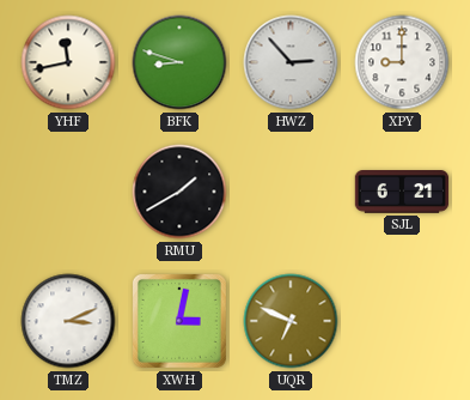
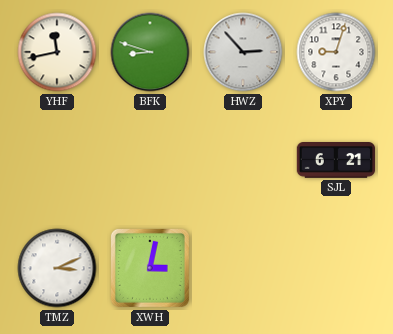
XPY: 9:00 -> 9:03
RMU: 1:40 -> none
UQR: 6:49 -> none
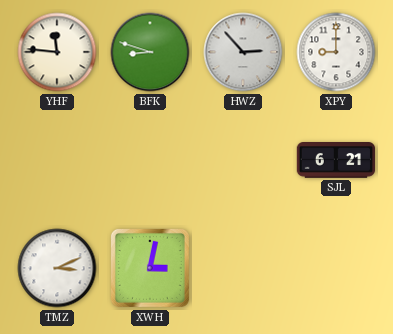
YHF: 11:43 -> 11:46
XPY: 9:03 -> 9:00
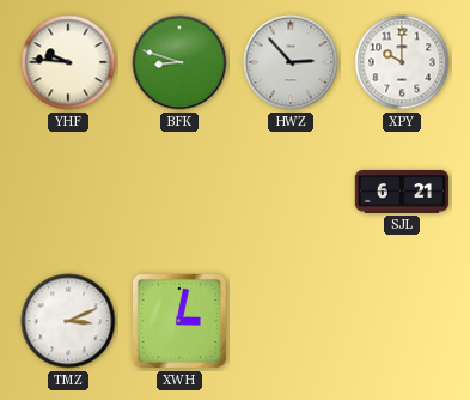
YHF: 11:46 -> 9:46
XPY: 9:00 -> 10:00
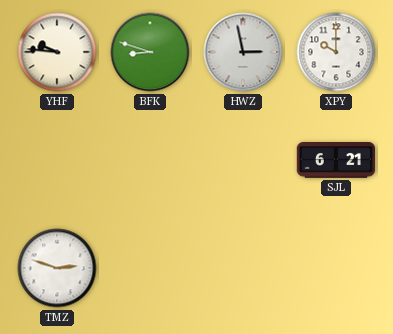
HWZ: 2:53 -> 2:58
TMZ: 3:11 -> 2:48
XWH: 3:02 -> none
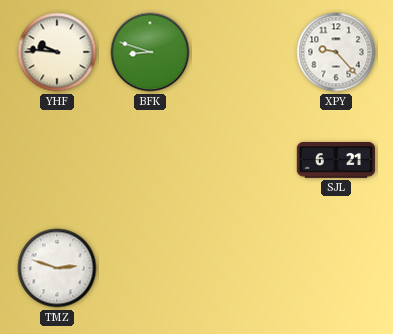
HWZ: 2:58 -> none
XPY: 10:00 -> 9:23
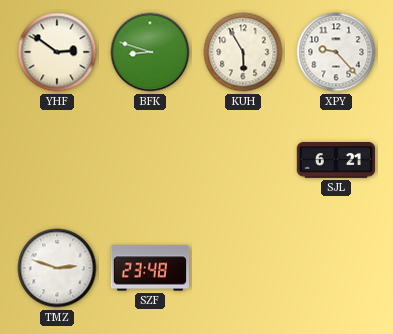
YHF: 9:46 -> 2:51
KUH: none -> 5:55
SZF: none -> 23:48
